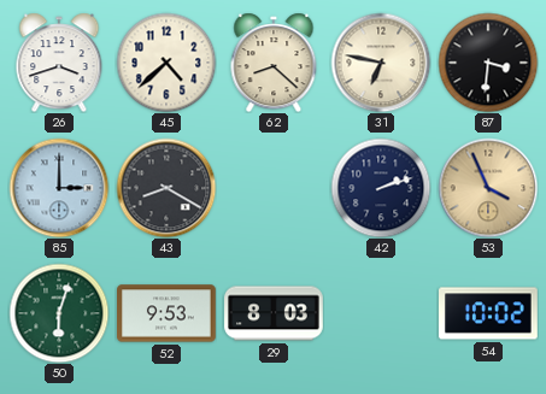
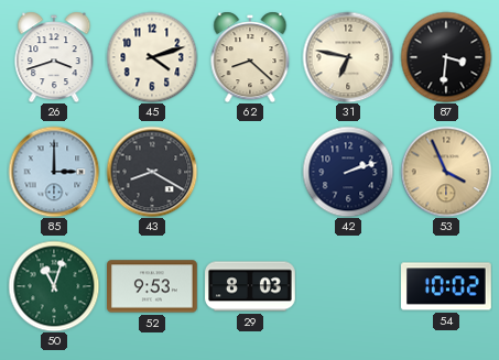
45: 4:38 -> 4:12
50: 6:03 -> 11:03
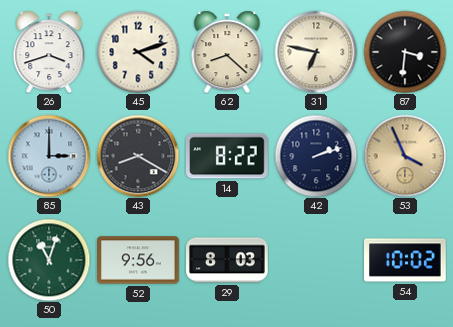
14: none -> 8:22
52: 9:53 -> 9:56
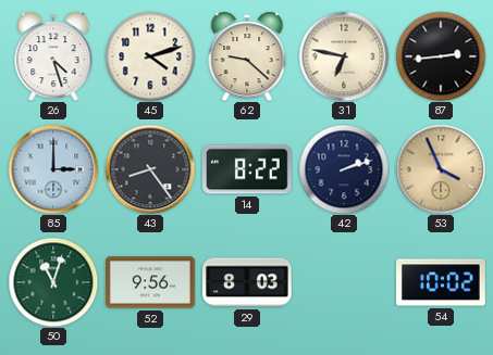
26: 3:42 -> 4:27
62: 8:22 -> 9:22
87: 3:31 -> 2:44
43: 8:20 -> 8:24
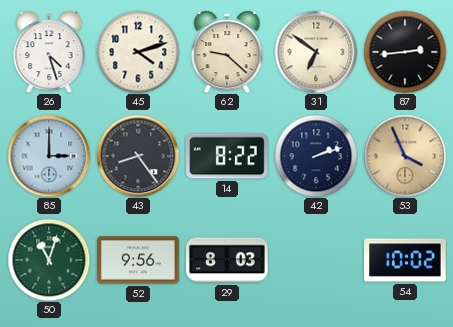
31: 6:47 -> 6:51
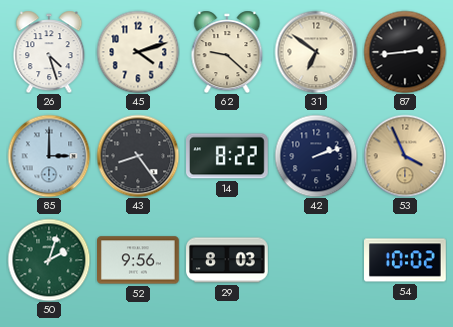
50: 11:03 -> 2:03
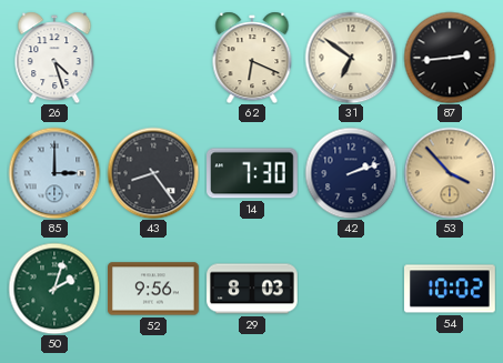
45: 4:12 -> none
62: 9:22 -> 6:19
14: 8:22 -> 7:30
53: 3:56 -> 3:53
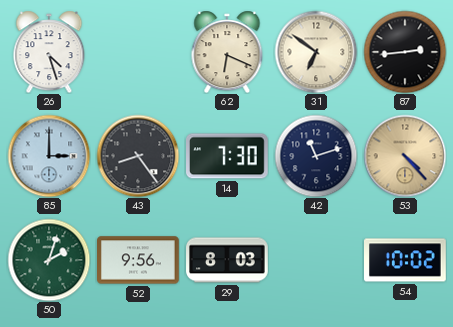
42: 2:12 -> 11:12
53: 3:53 -> 4:23
